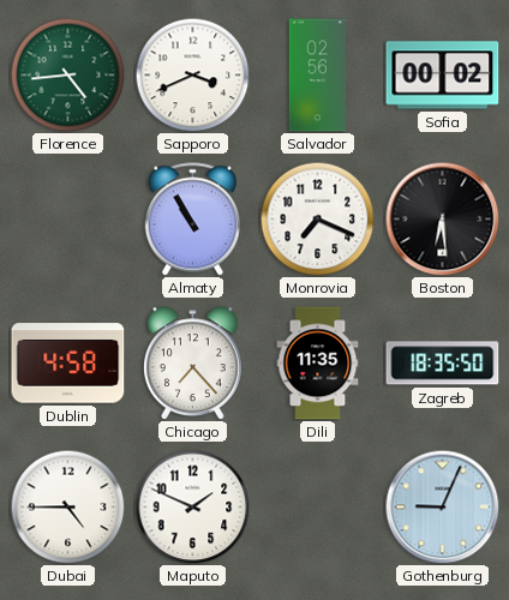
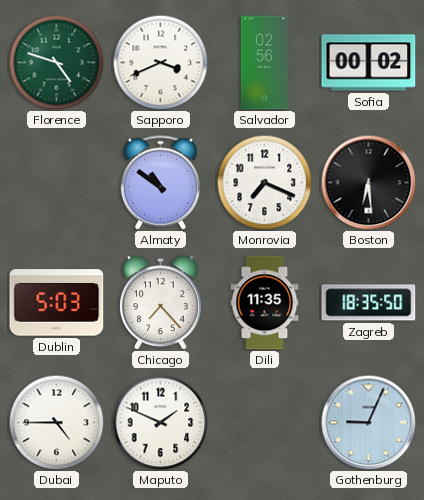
Florence: 4:44 -> 4:48
Almaty: 10:55 -> 10:51
Dublin: 4:58 -> 5:03
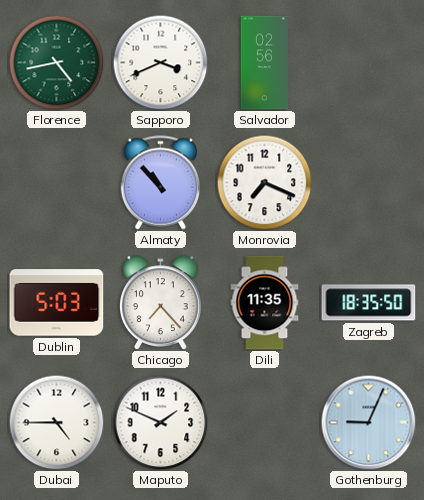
Florence: 4:48 -> 4:43
Sofia: 00:02 -> none
Almaty: 10:51 -> 10:53
Boston: 6:29 -> none
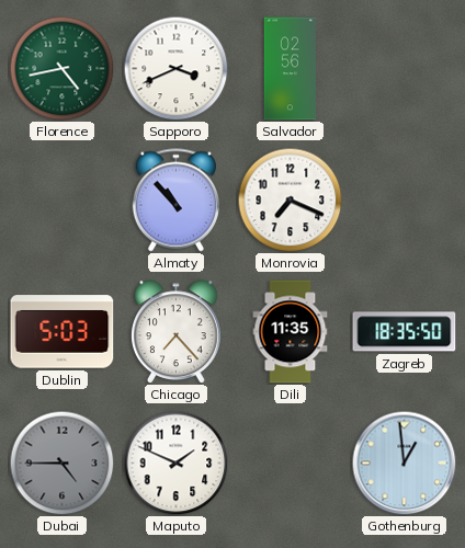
Dubai dial: white -> grey
Gothenburg: 9:04 -> 12:59
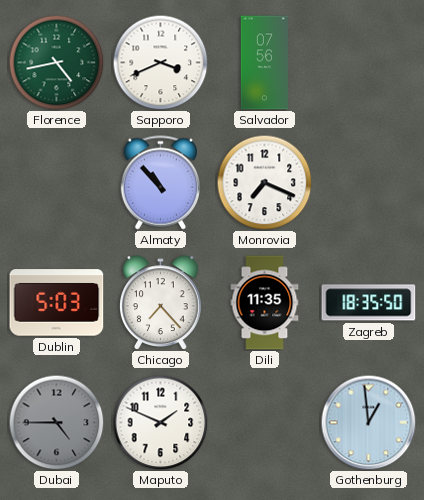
Salvador: 02:56 -> 07:56
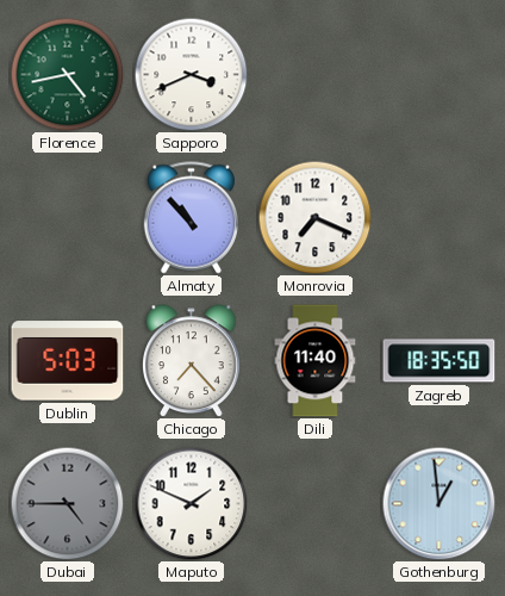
Salvador: 07:56 -> none
Dili: 11:35 -> 11:40
